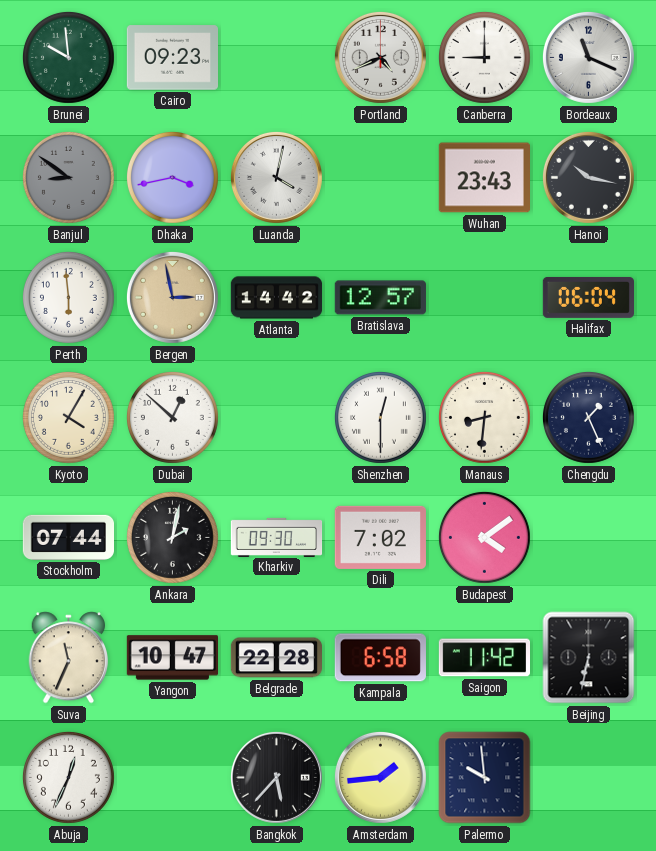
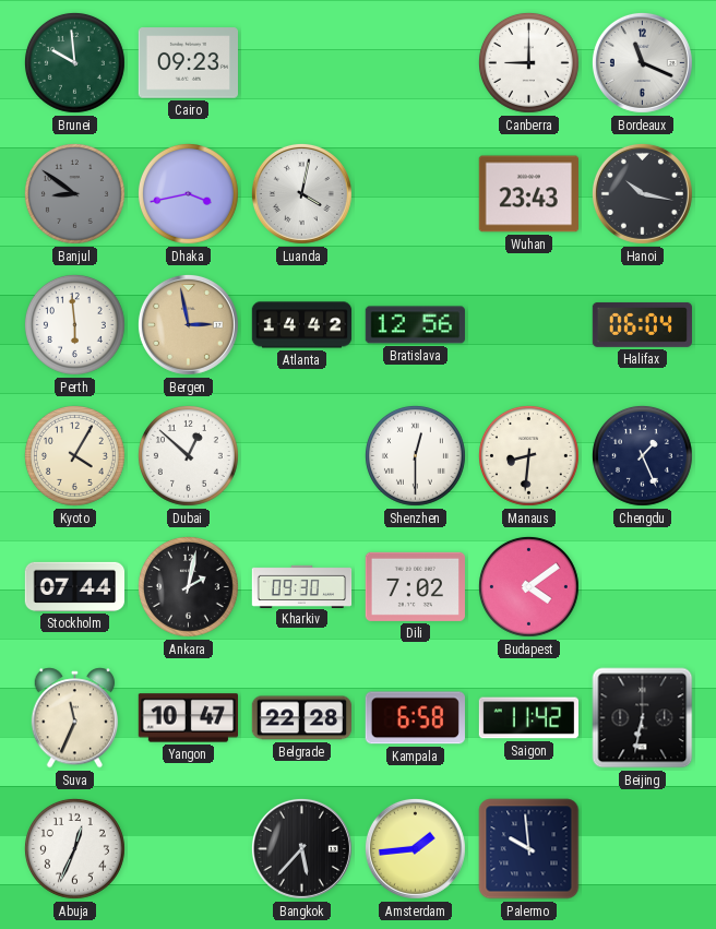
Portland: 4:41 -> none
Bratislava: 12:57 -> 12:56
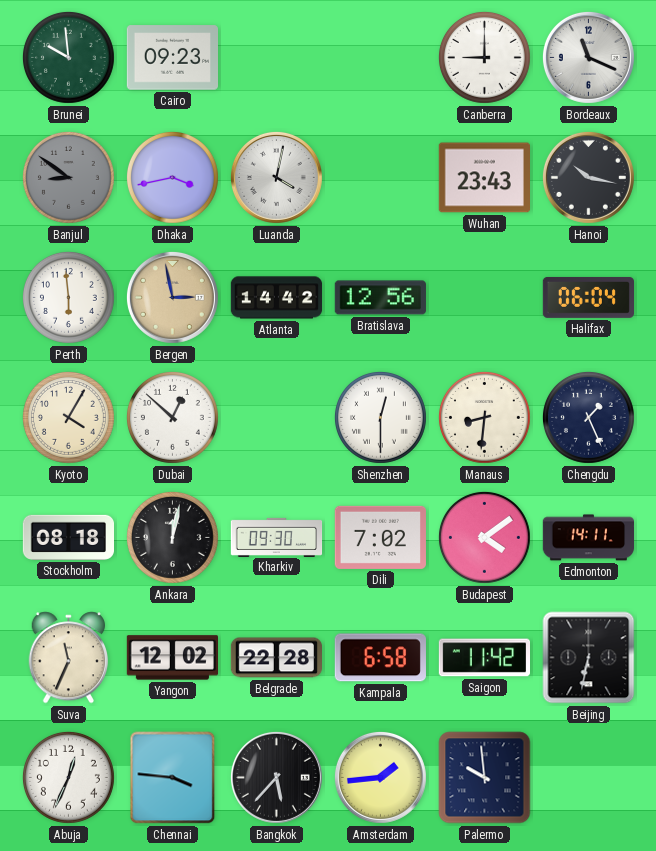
Stockholm: 07:44 -> 08:18
Ankara: 2:02 -> 12:02
Edmonton: none -> 14:11
Yangon: 10:47 -> 12:02
Chennai: none -> 3:46
